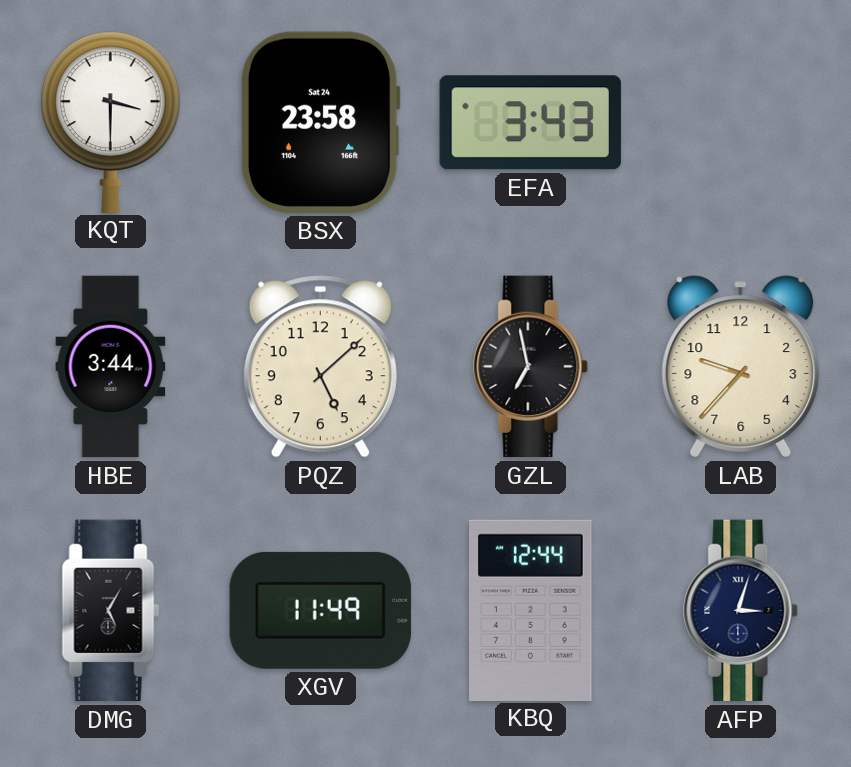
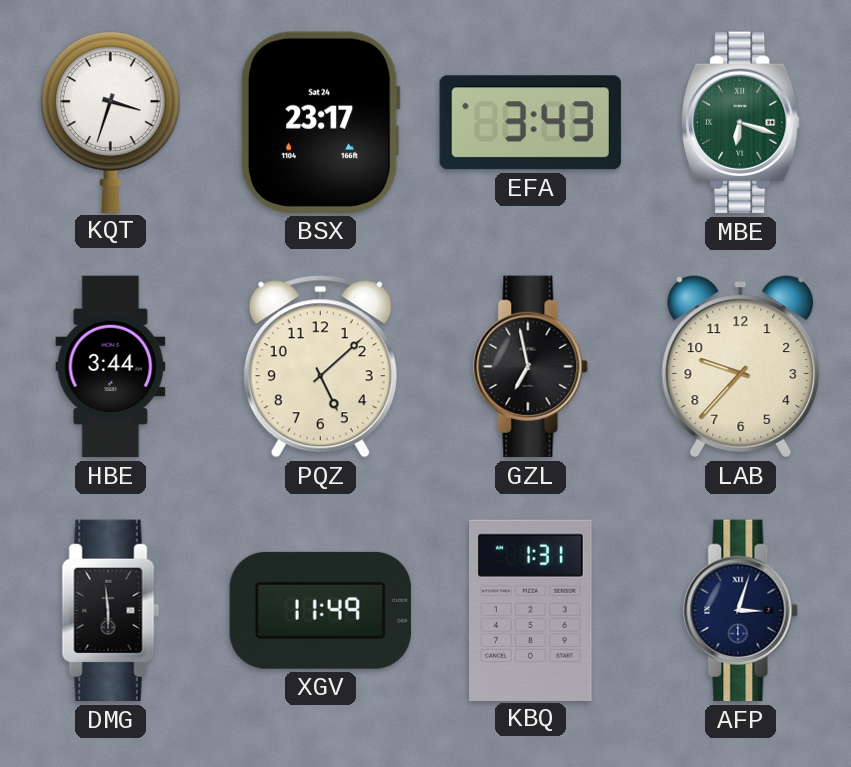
KQT: 3:30 -> 3:33
BSX: 23:58 -> 23:17
MBE: none -> 6:18
DMG: 5:05 -> 5:59
KBQ: 12:44 -> 1:31
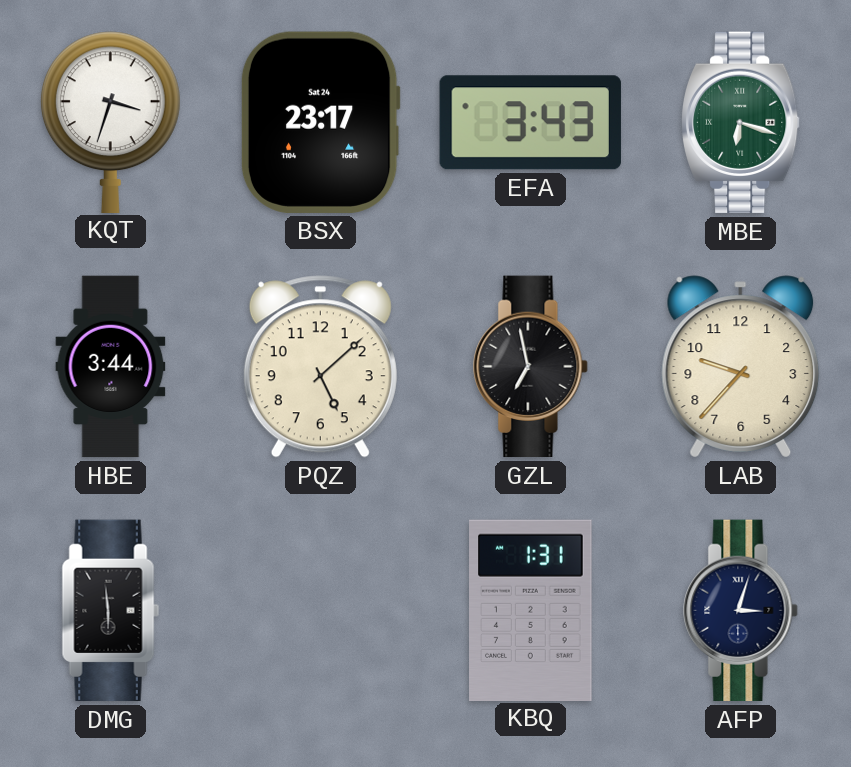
XGV: 11:49 -> none
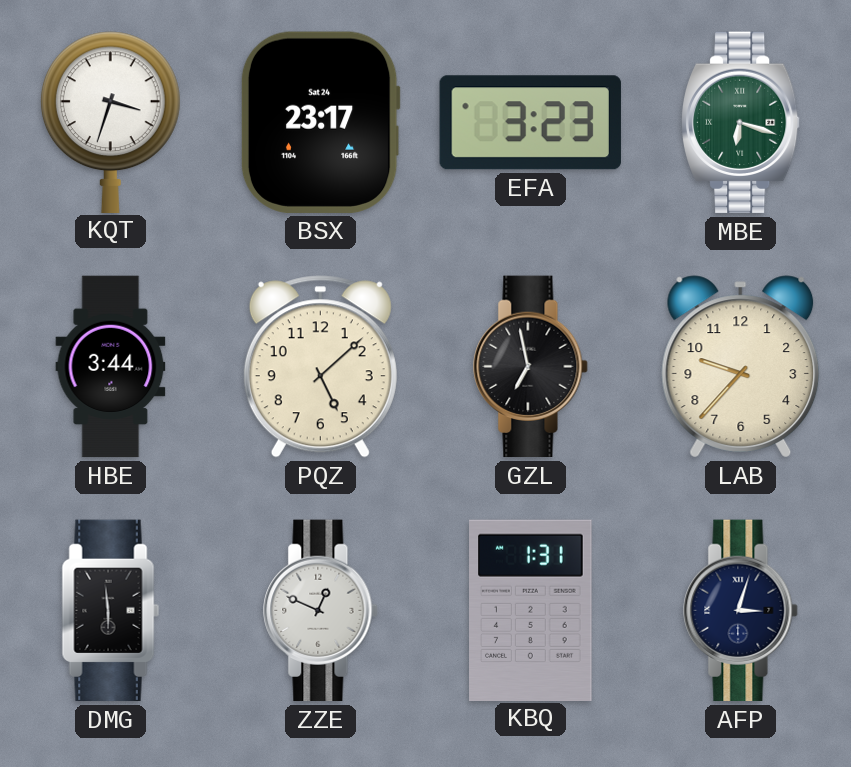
EFA: 3:43 -> 3:23
ZZE: none -> 12:49
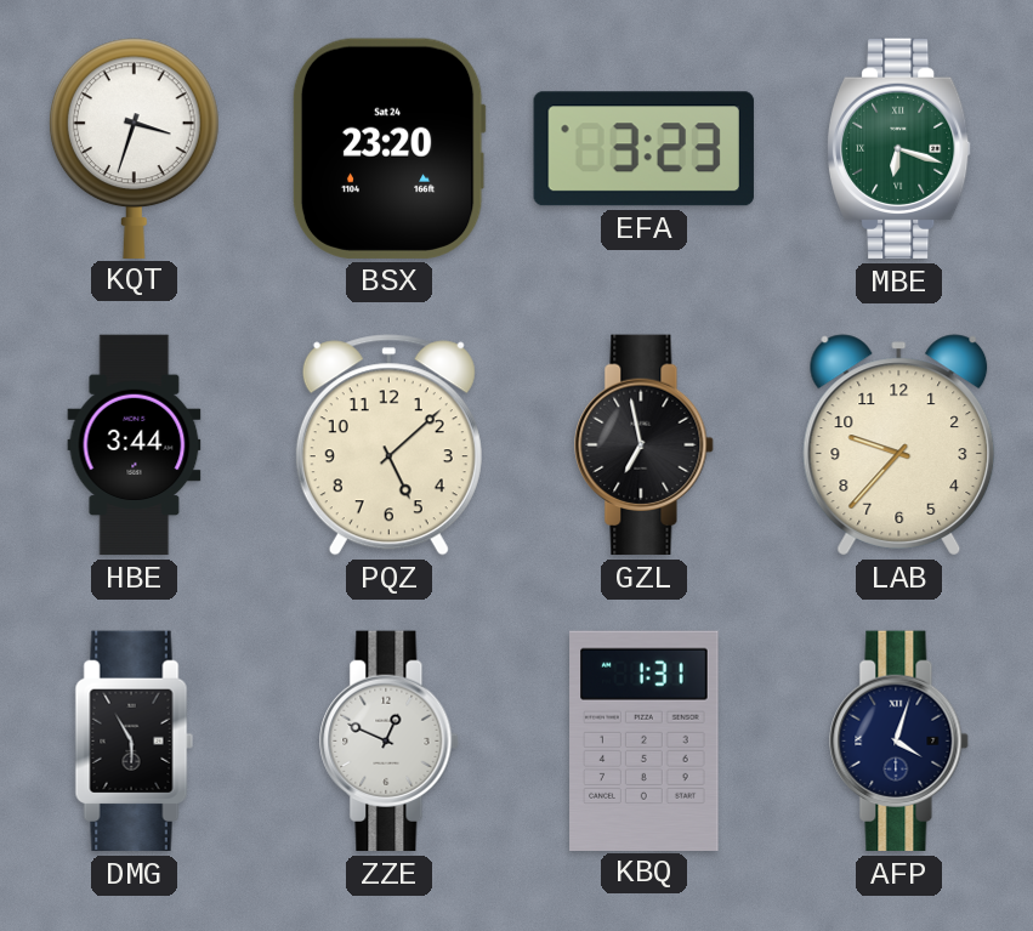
BSX: 23:17 -> 23:20
DMG: 5:59 -> 5:55
AFP: 3:03 -> 4:03
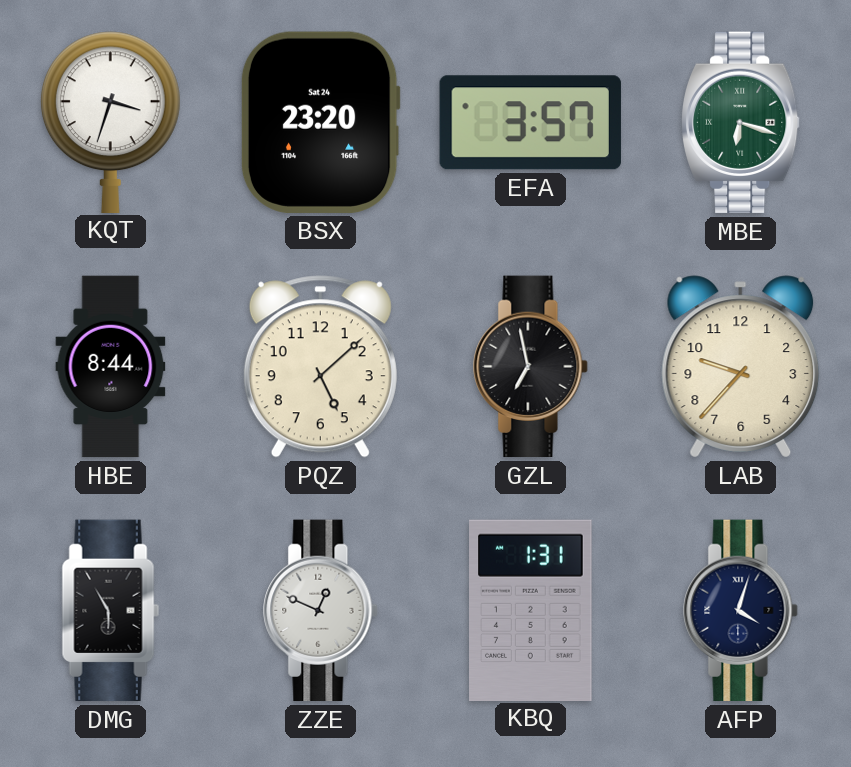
EFA: 3:23 -> 3:57
HBE: 3:44 -> 8:44
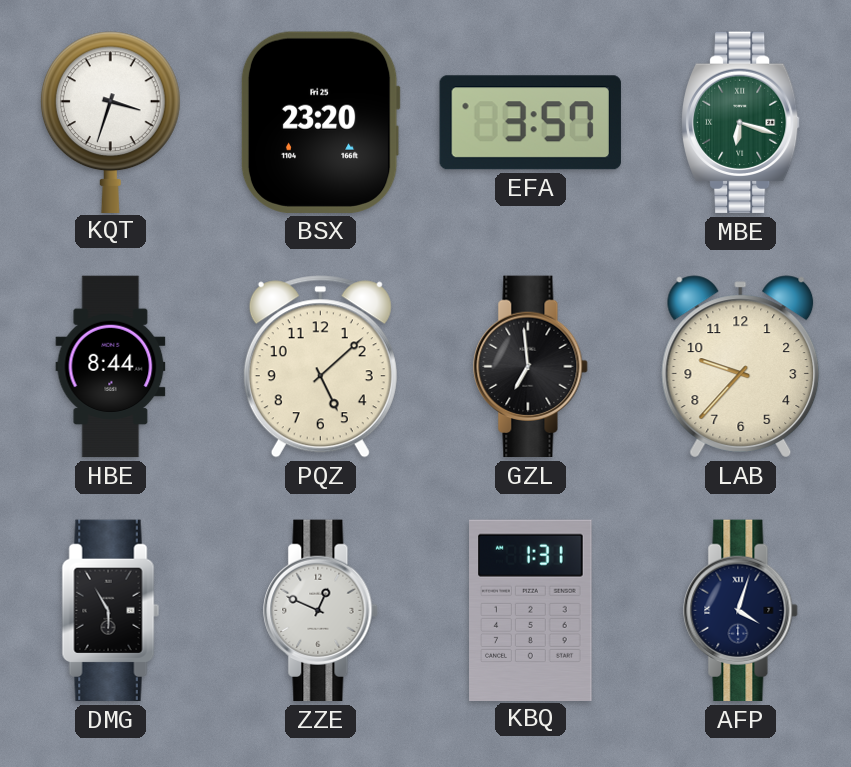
BSX date: Sat 24 -> Fri 25
GZL: 6:58 -> 6:59
